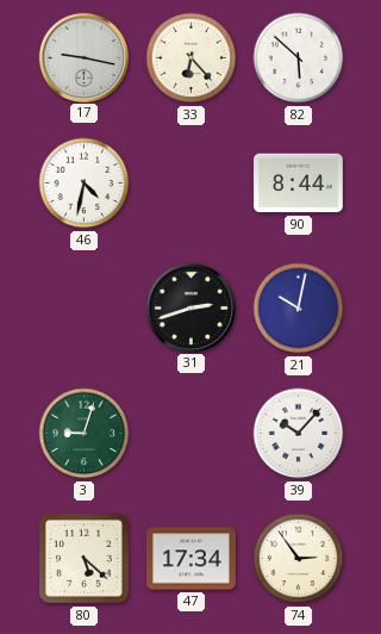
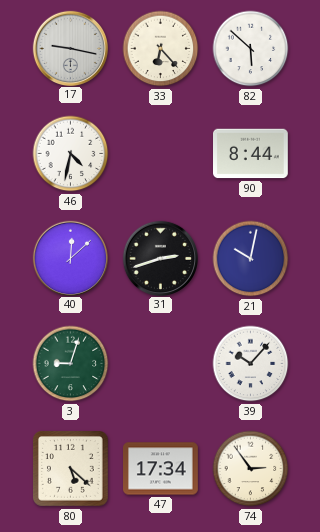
40: none -> 12:08
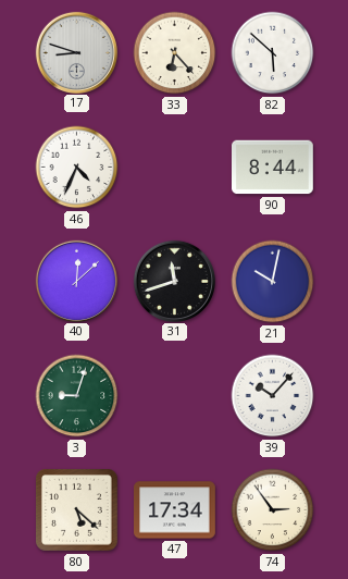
17: 9:17 -> 8:48
46: 4:32 -> 4:34
31: 2:42 -> 11:42
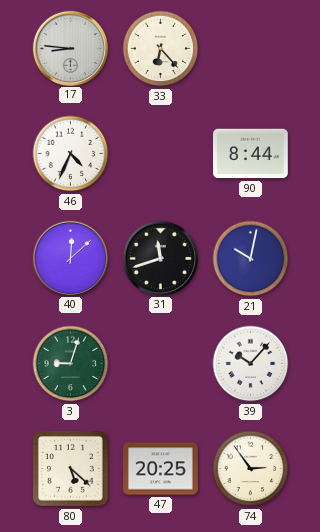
17: 8:48 -> 8:46
82: 5:52 -> none
47: 17:34 -> 20:25
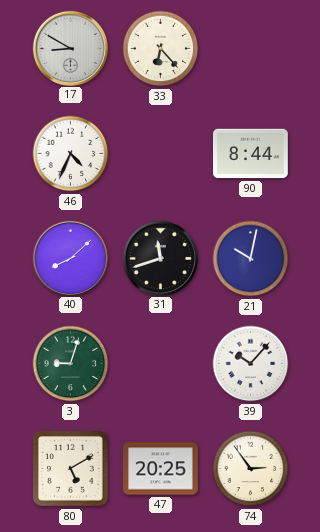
17: 8:46 -> 8:50
40: 12:08 -> 8:08
80: 5:22 -> 5:10
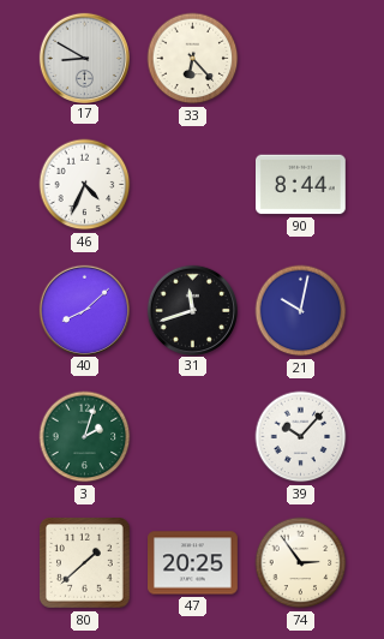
3: 9:03 -> 2:03
80: 5:10 -> 1:38
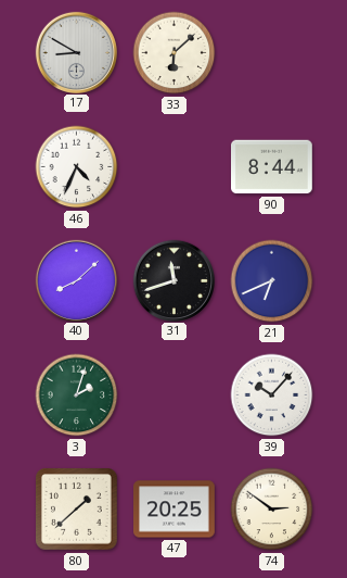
33: 6:23 -> 6:08
21: 10:02 -> 6:41
74: 2:54 -> 2:51
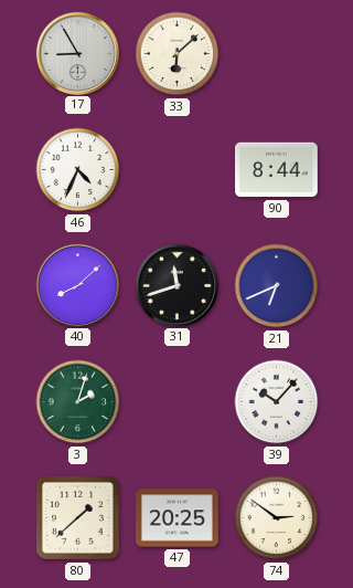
17: 8:50 -> 8:55
